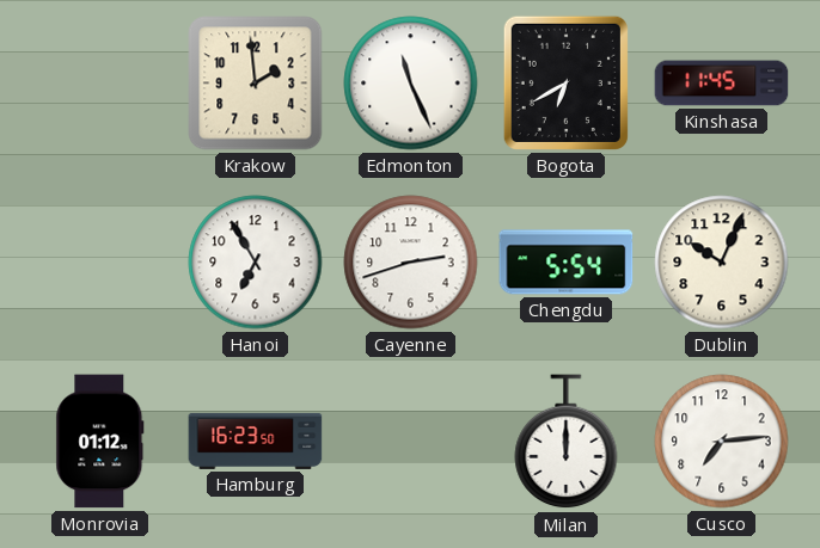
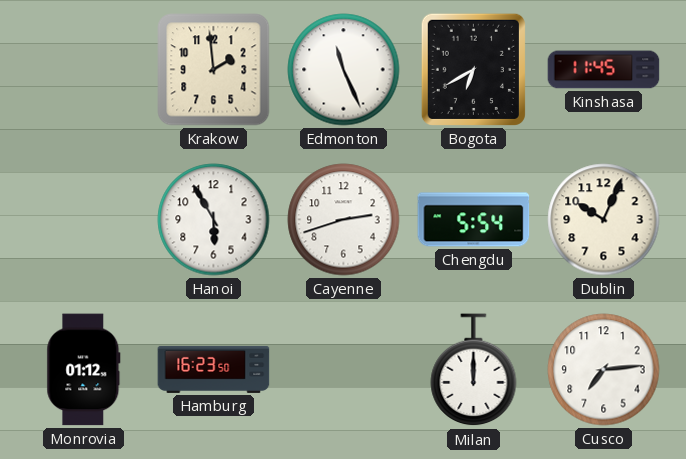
Hanoi: 6:55 -> 5:55
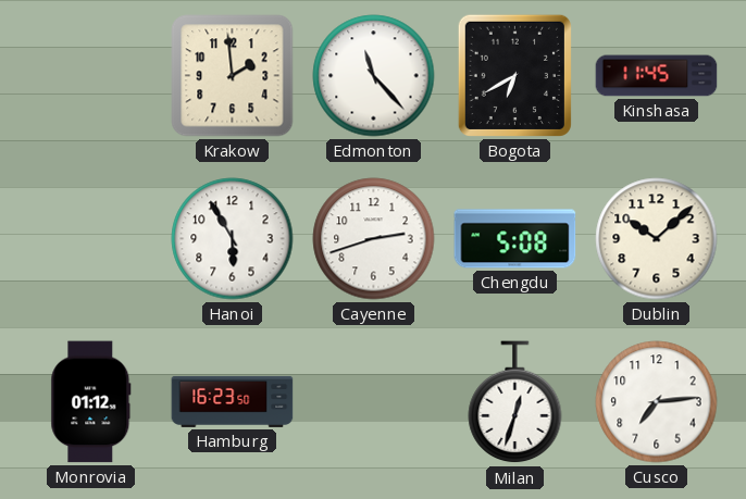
Edmonton: 11:26 -> 11:23
Chengdu: 5:54 -> 5:08
Dublin: 10:04 -> 10:08
Milan: 12:00 -> 12:33
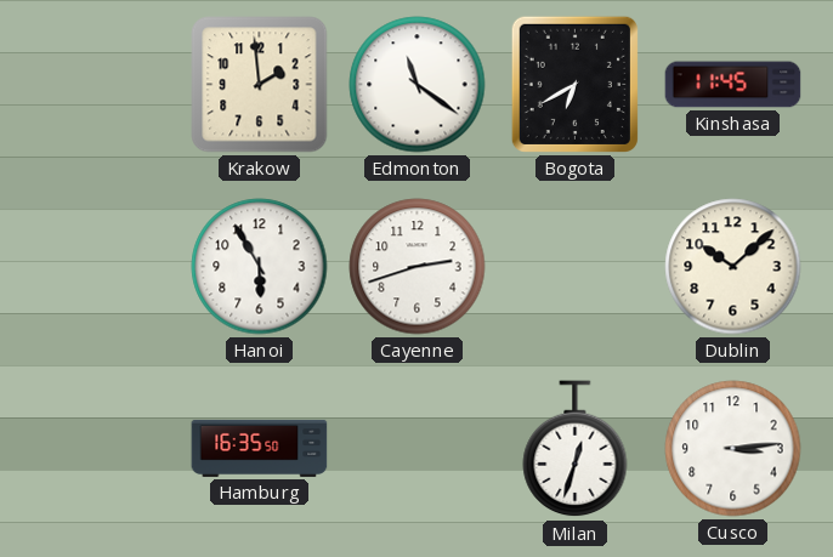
Edmonton: 11:23 -> 11:21
Chengdu: 5:08 -> none
Monrovia: 01:12 -> none
Hamburg: 16:23 -> 16:35
Cusco: 7:14 -> 3:14
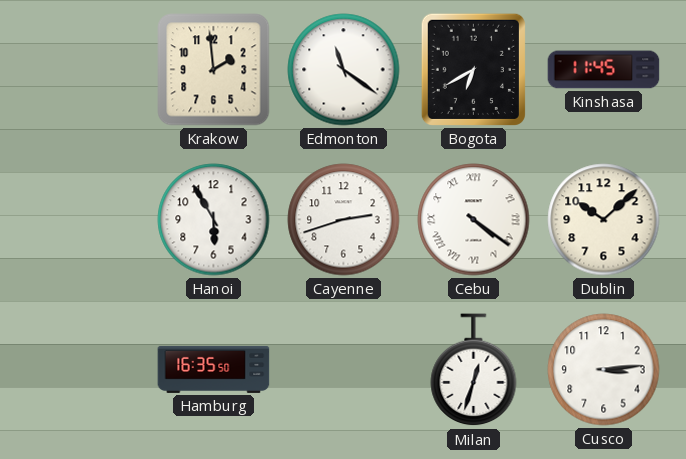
Cebu: none -> 4:21
